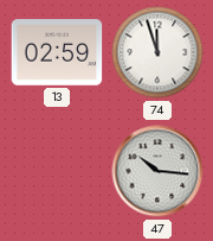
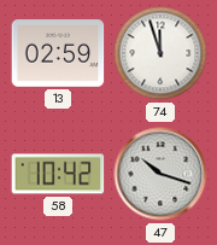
58: none -> 10:42
47: 10:16 -> 10:18
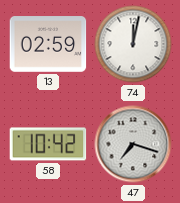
74: 11:57 -> 12:02
47: 10:18 -> 7:18
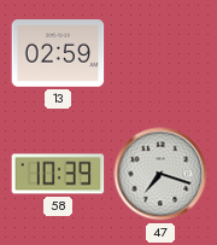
74: 12:02 -> none
58: 10:42 -> 10:39
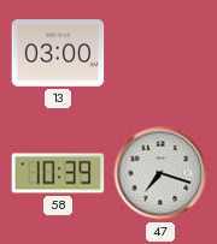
13: 02:59 -> 03:00
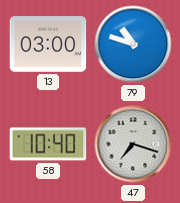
79: none -> 10:48
58: 10:39 -> 10:40
